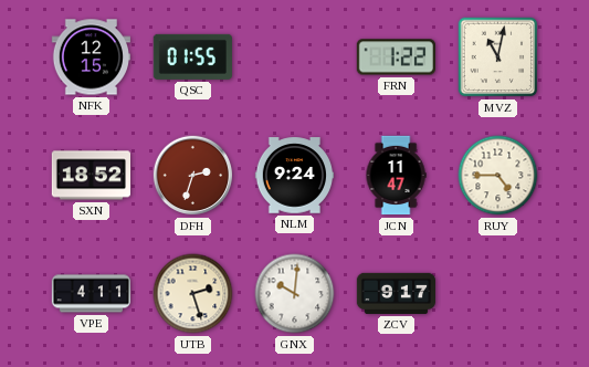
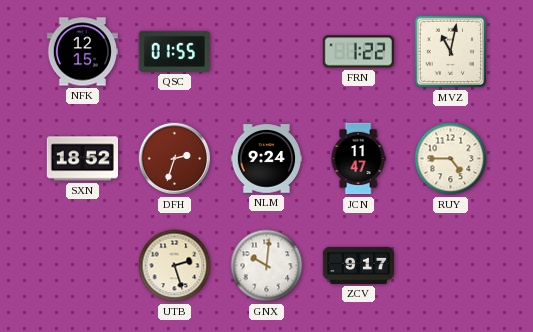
VPE: 4:11 -> none
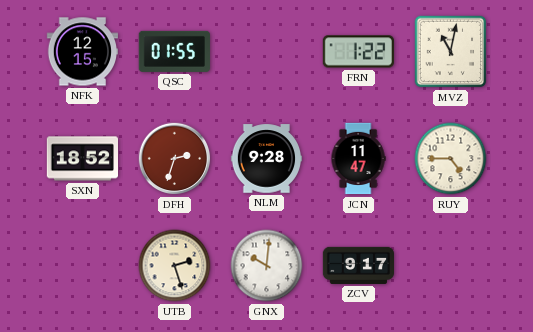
NLM: 9:24 -> 9:28
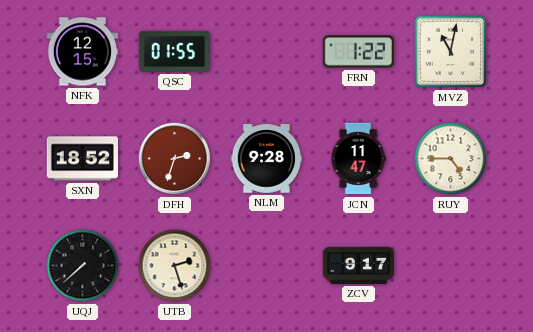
UQJ: none -> 7:38
GNX: 10:01 -> none
